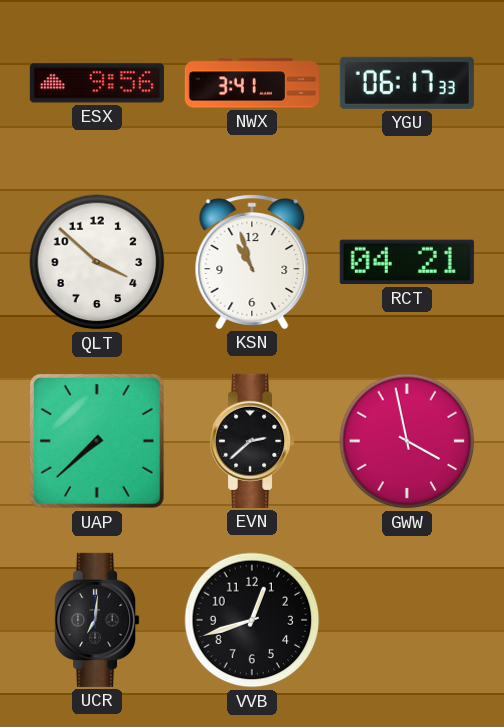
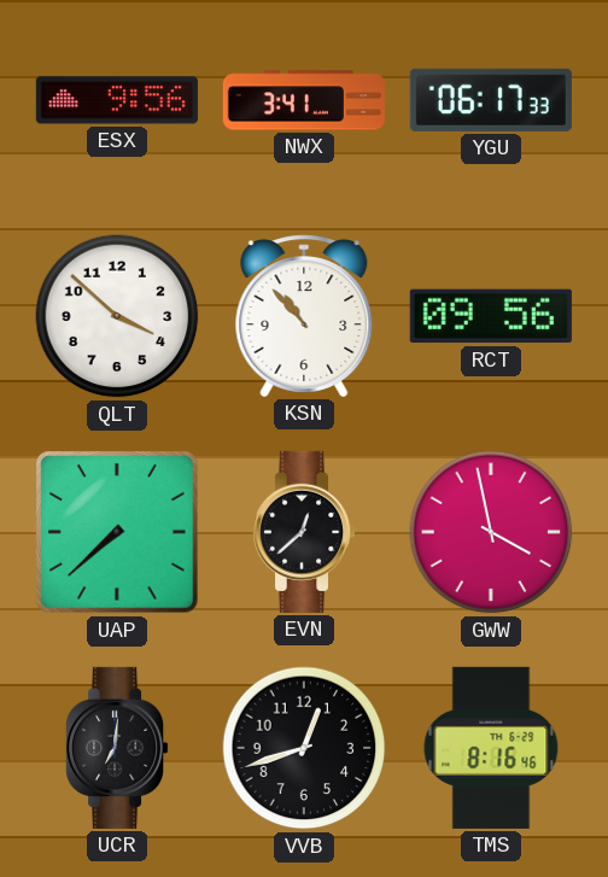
KSN: 10:57 -> 10:53
RCT: 04:21 -> 09:56
EVN: 2:38 -> 12:38
TMS: none -> 8:16
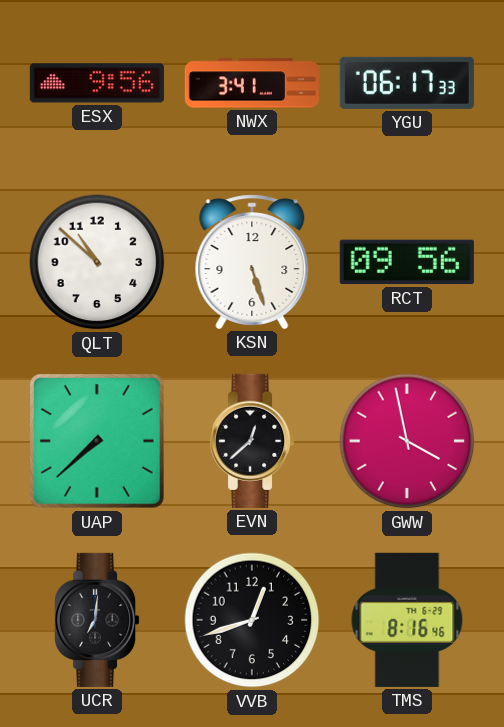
QLT: 3:52 -> 10:52
KSN: 10:53 -> 5:27
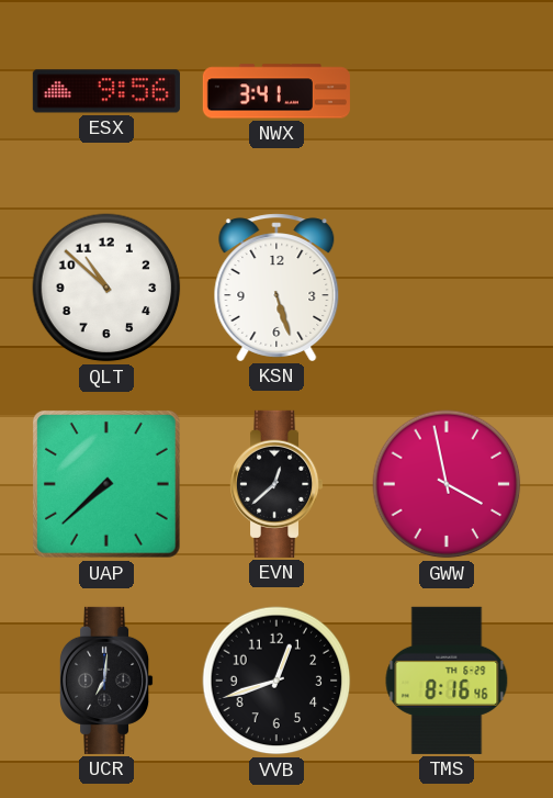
YGU: 06:17 -> none
RCT: 09:56 -> none
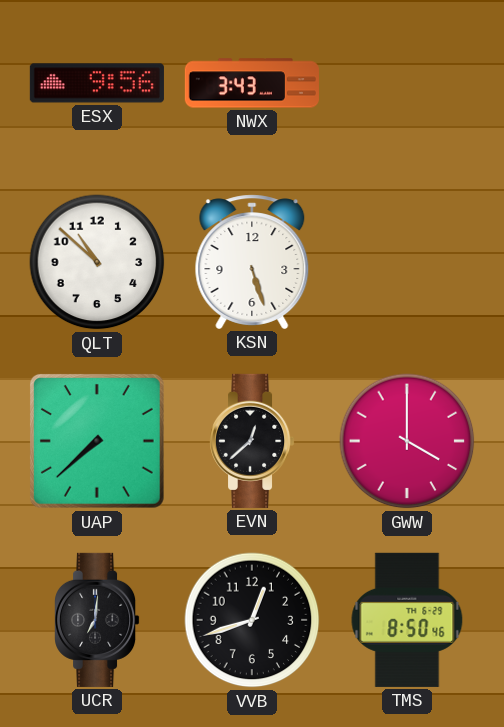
NWX: 3:41 -> 3:43
GWW: 3:58 -> 4:00
TMS: 8:16 -> 8:50
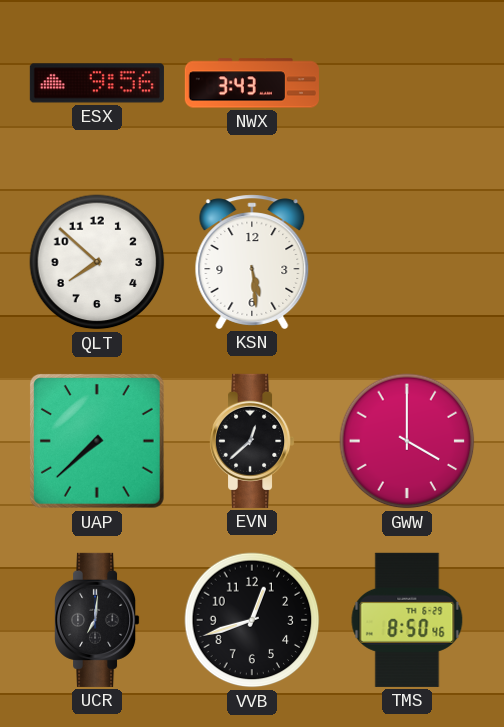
QLT: 10:52 -> 7:52
KSN: 5:27 -> 5:29
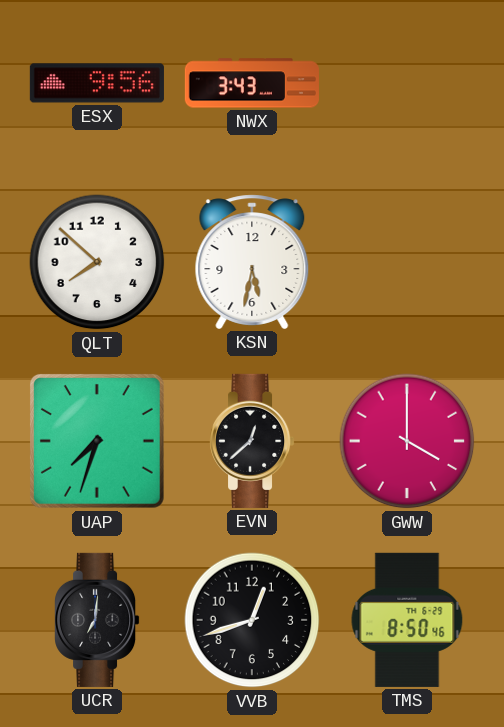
KSN: 5:29 -> 5:32
UAP: 7:38 -> 7:33
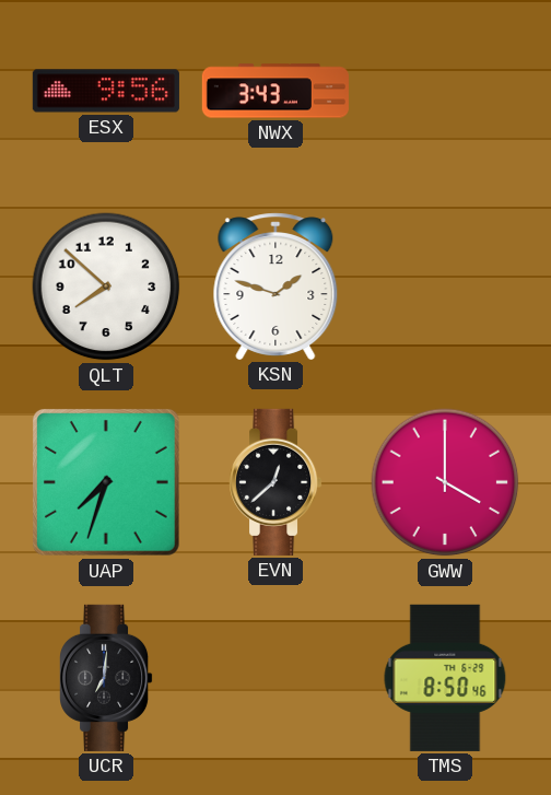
KSN: 5:32 -> 1:48
VVB: 12:42 -> none
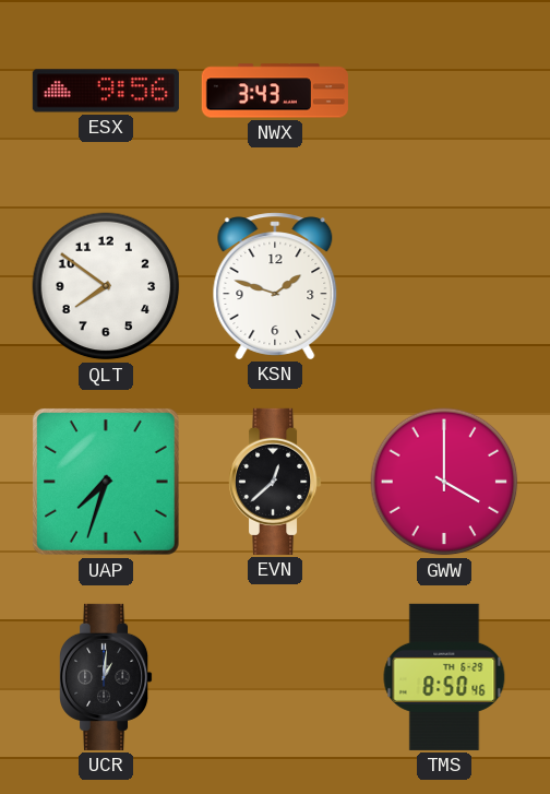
QLT: 7:52 -> 7:51
UCR: 7:01 -> 1:01
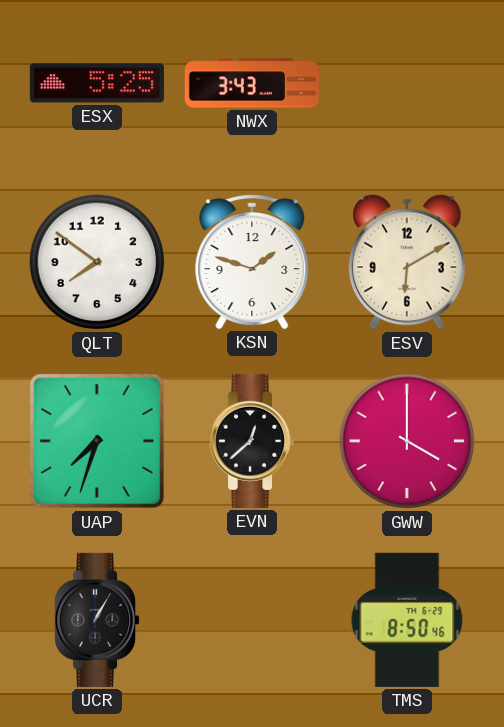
ESX: 9:56 -> 5:25
ESV: none -> 6:10
UCR: 1:01 -> 1:05
